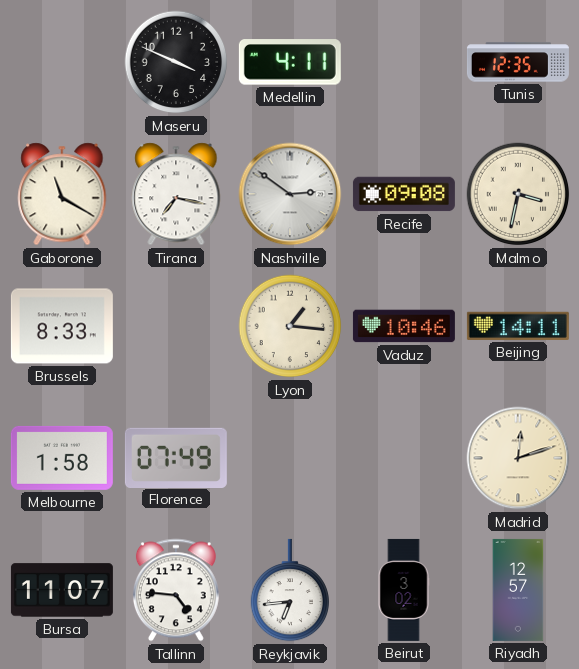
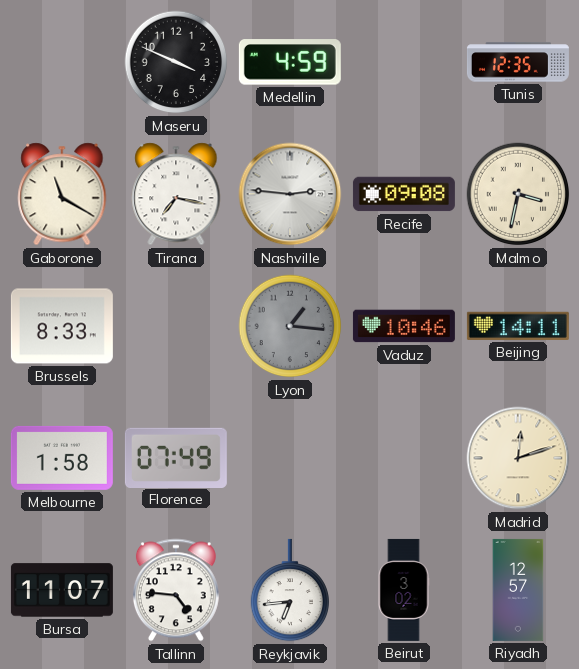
Medellin: 4:11 -> 4:59
Nashville: 2:51 -> 2:46
Lyon dial: cream -> grey
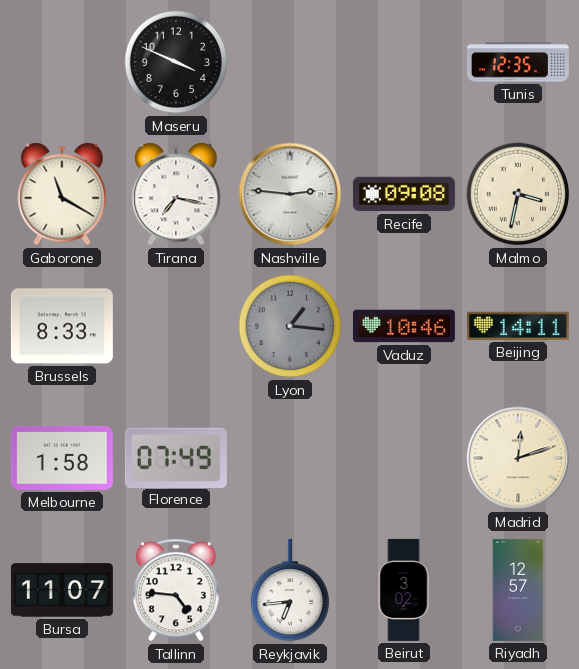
Medellin: 4:59 -> none
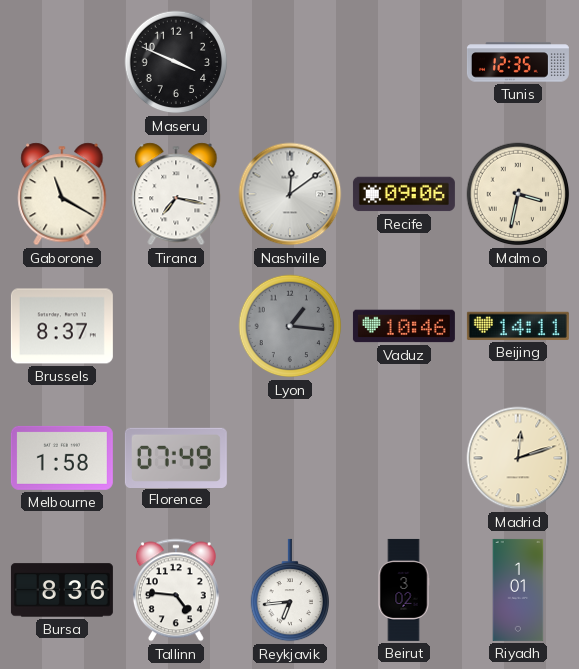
Nashville: 2:46 -> 12:09
Recife: 09:08 -> 09:06
Brussels: 8:33 -> 8:37
Bursa: 11:07 -> 8:36
Riyadh: 12:57 -> 1:01
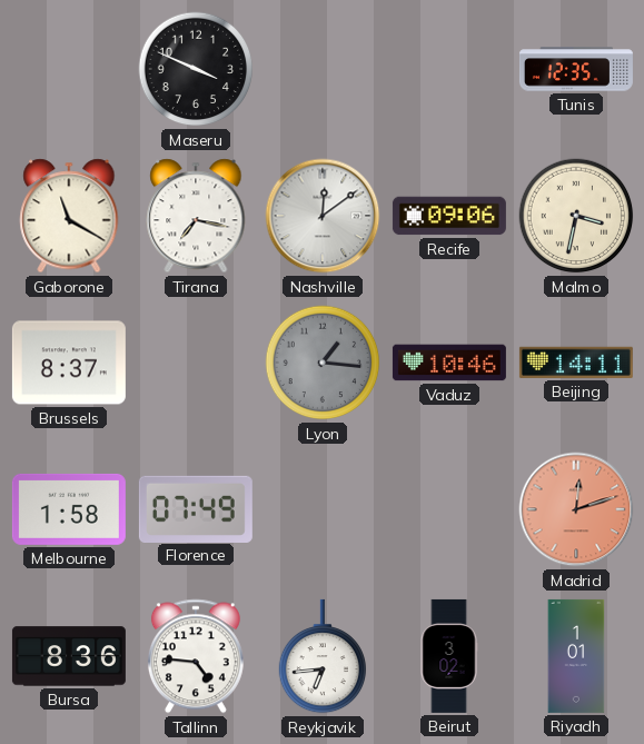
Madrid dial: cream -> salmon
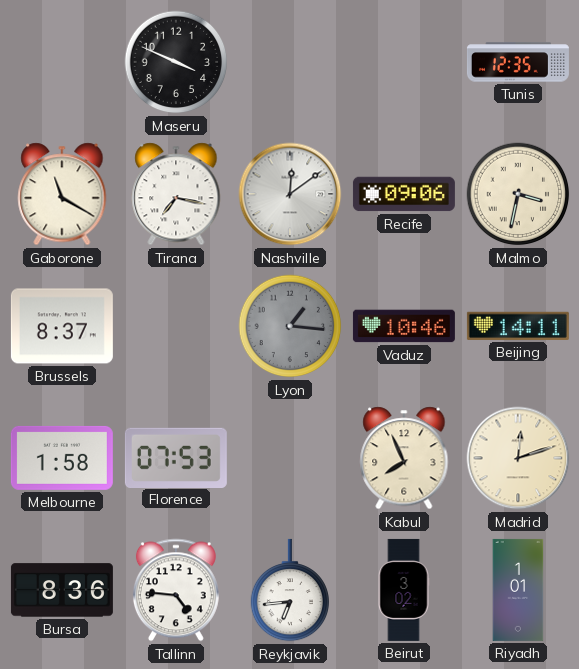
Florence: 07:49 -> 07:53
Kabul: none -> 7:56
Madrid dial: salmon -> cream
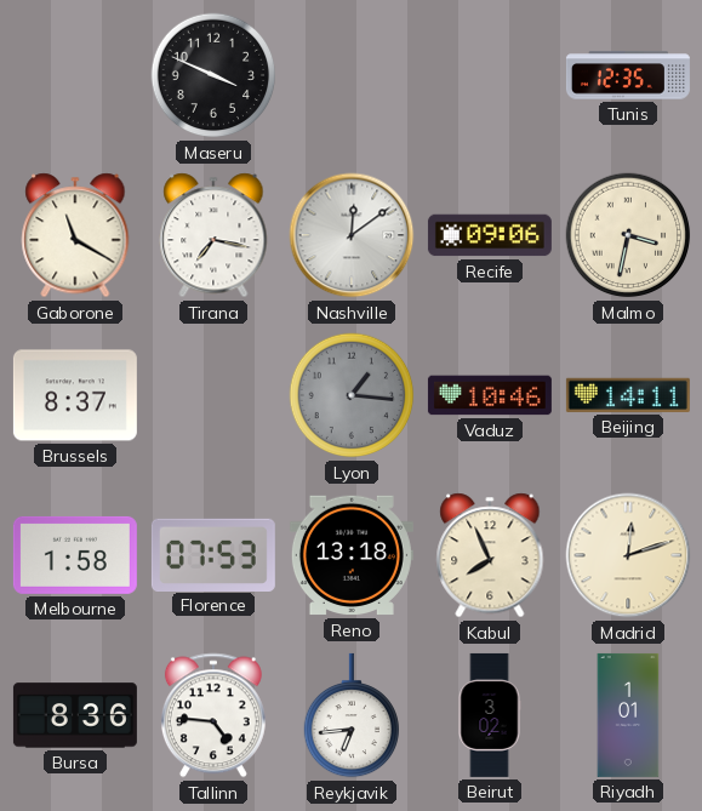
Reno: none -> 13:18
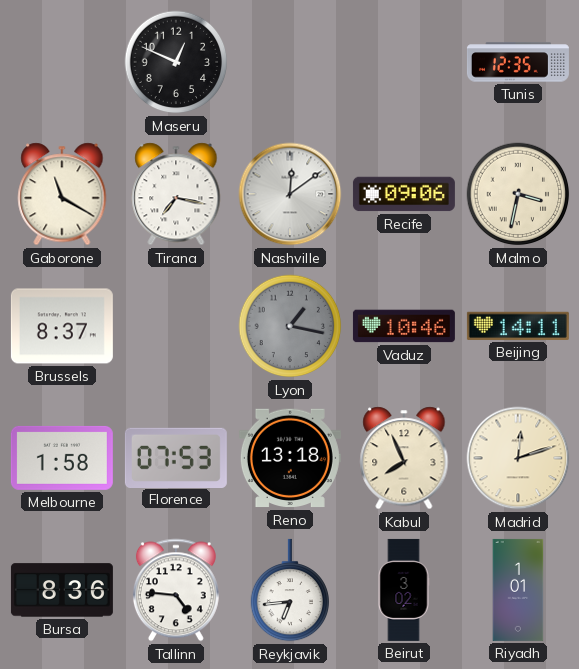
Maseru: 3:49 -> 12:49
Lyon: 1:16 -> 1:17
